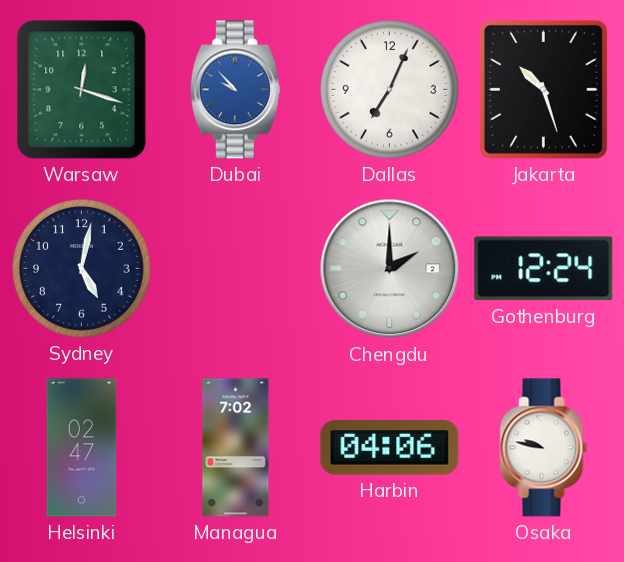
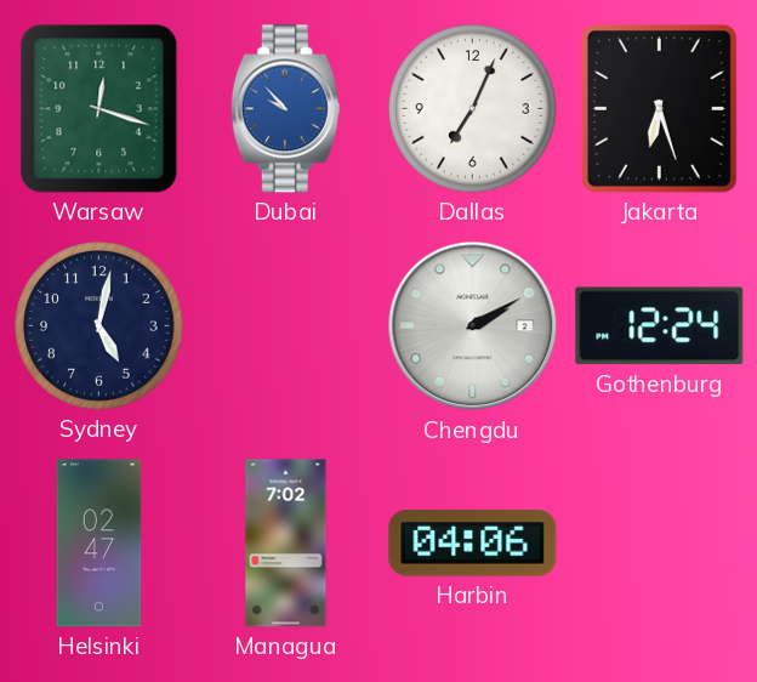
Jakarta: 10:27 -> 6:27
Chengdu: 2:00 -> 2:10
Osaka: 9:47 -> none
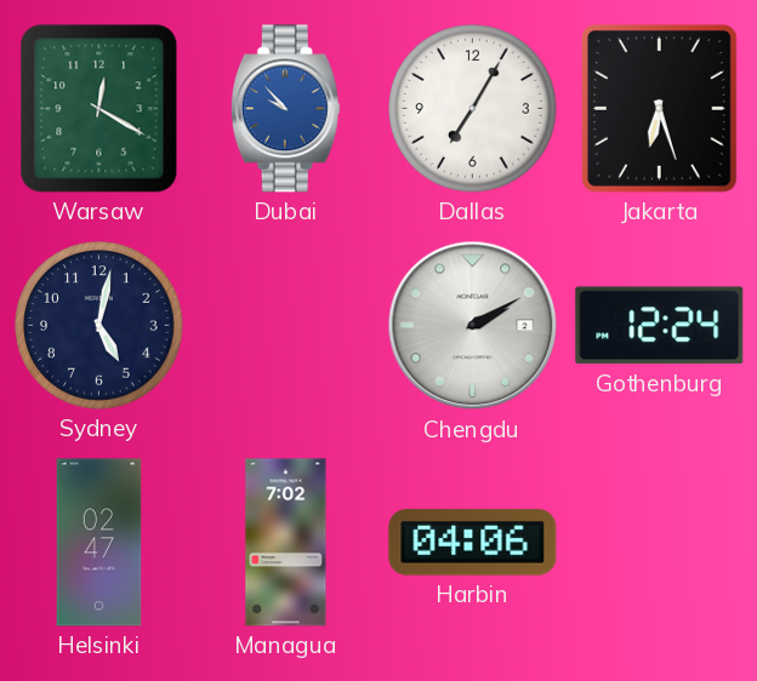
Warsaw: 12:18 -> 12:20
Dallas: 7:04 -> 7:05
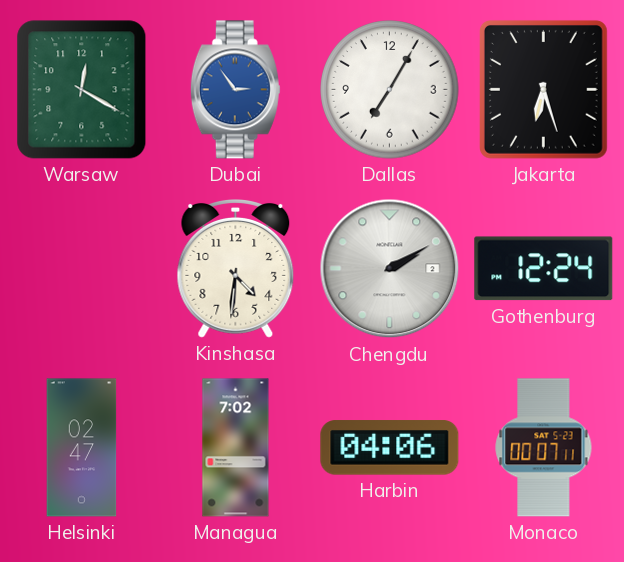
Dubai: 9:53 -> 2:54
Sydney: 5:02 -> none
Kinshasa: none -> 4:31
Monaco: none -> 00:07
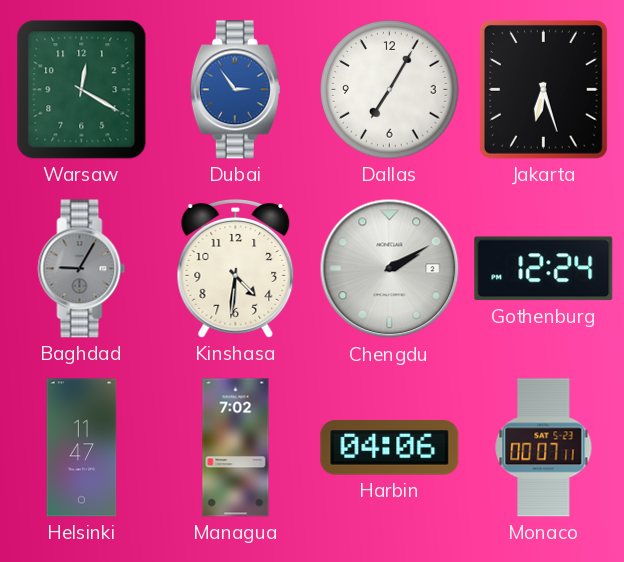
Baghdad: none -> 9:05
Helsinki: 02:47 -> 11:47
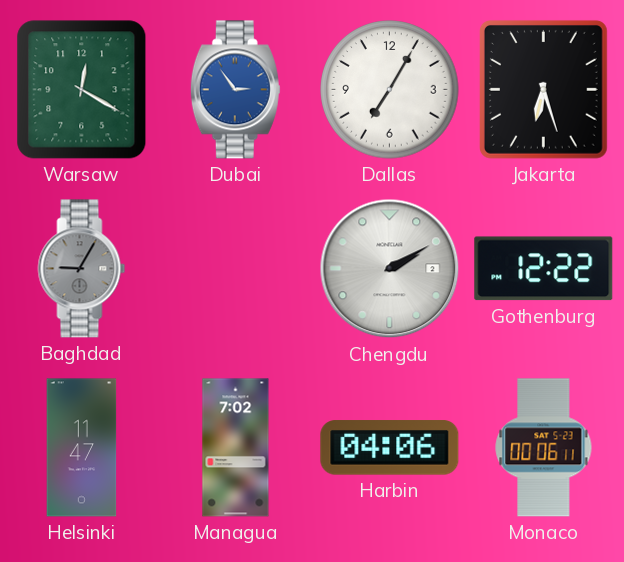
Kinshasa: 4:31 -> none
Gothenburg: 12:24 -> 12:22
Monaco: 00:07 -> 00:06
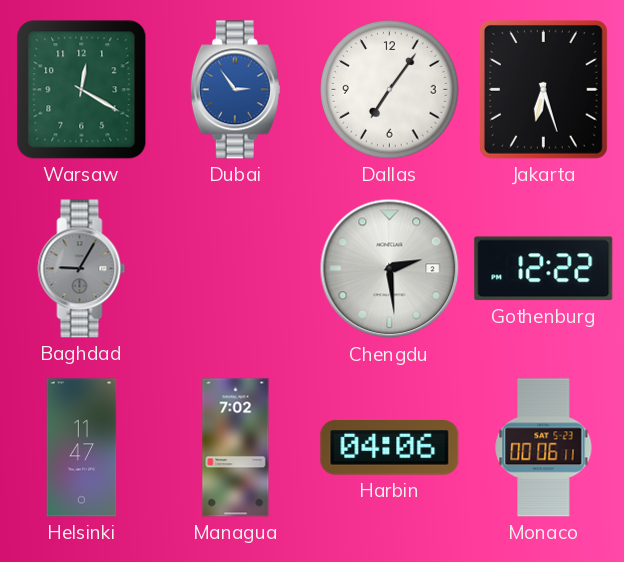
Dallas: 7:05 -> 7:06
Chengdu: 2:10 -> 2:29
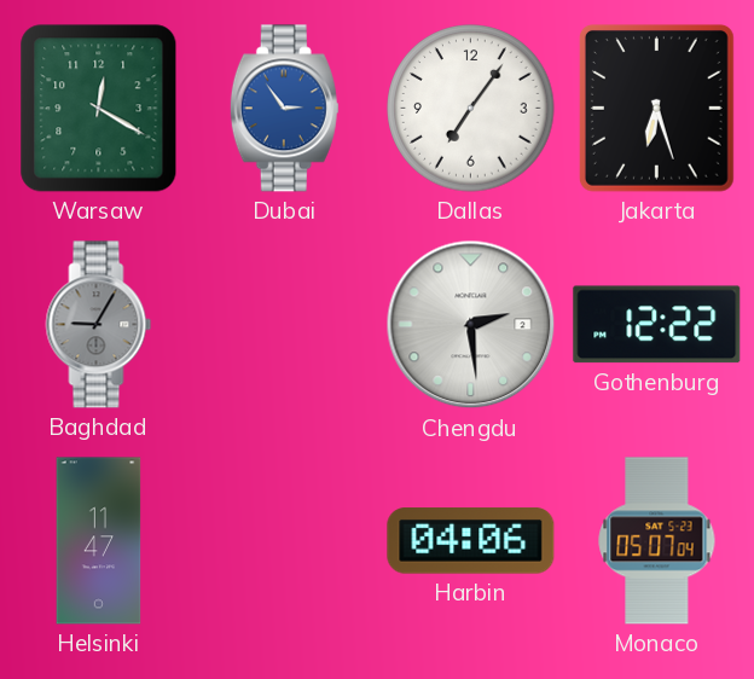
Managua: 7:02 -> none
Monaco: 00:06 -> 05:07
